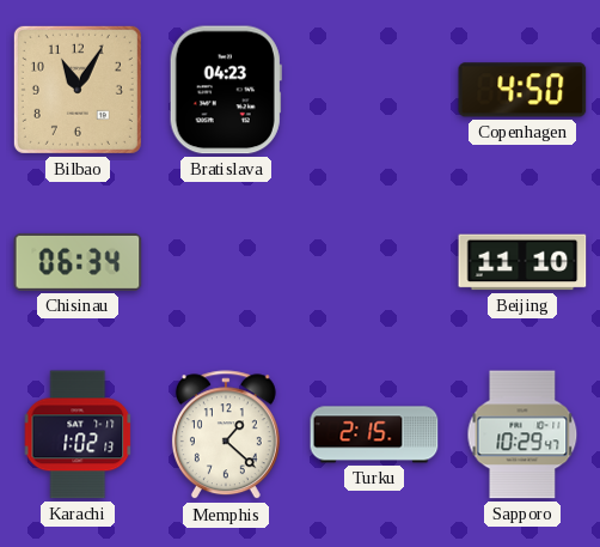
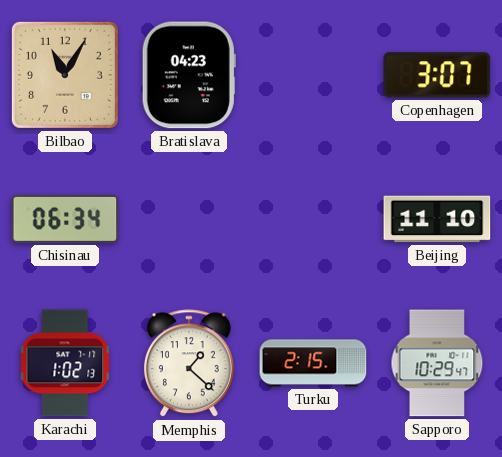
Copenhagen: 4:50 -> 3:07
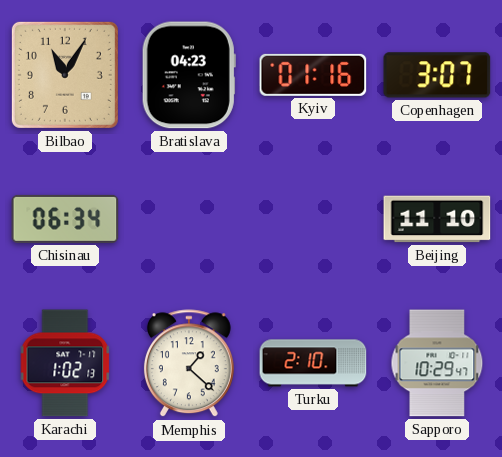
Kyiv: none -> 01:16
Turku: 2:15 -> 2:10
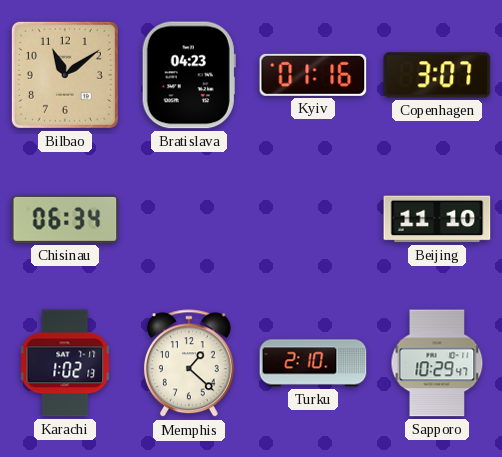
Bilbao: 11:05 -> 11:09
